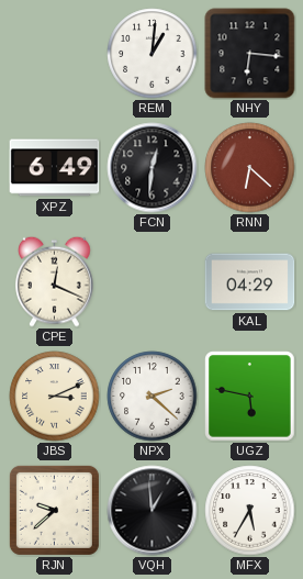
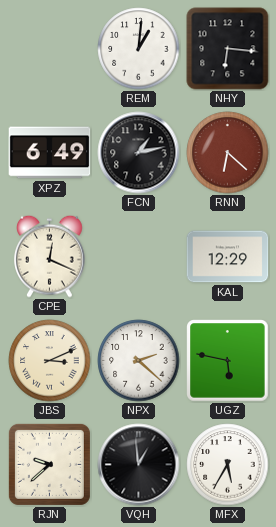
FCN: 12:31 -> 1:13
KAL: 04:29 -> 12:29
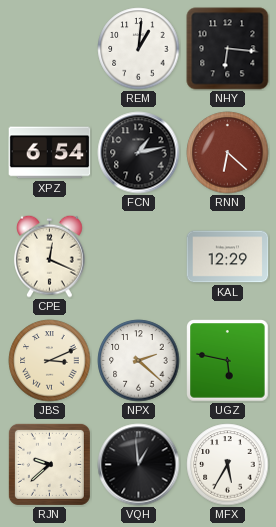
XPZ: 6:49 -> 6:54
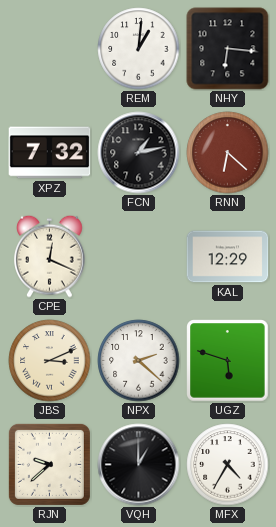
XPZ: 6:54 -> 7:32
UGZ: 5:47 -> 5:48
VQH: 12:59 -> 1:00
MFX: 5:35 -> 4:35
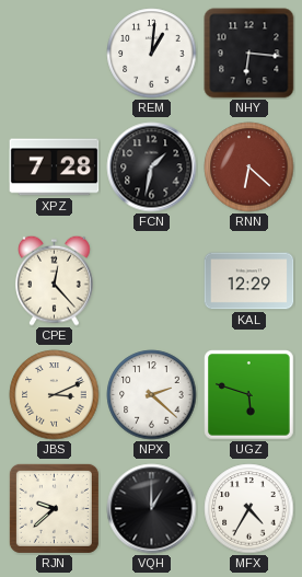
XPZ: 7:32 -> 7:28
FCN: 1:13 -> 1:32
CPE: 12:19 -> 12:23
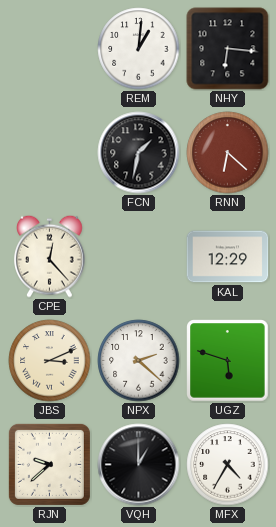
XPZ: 7:28 -> none
